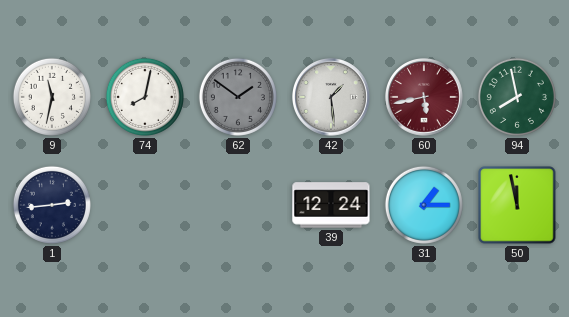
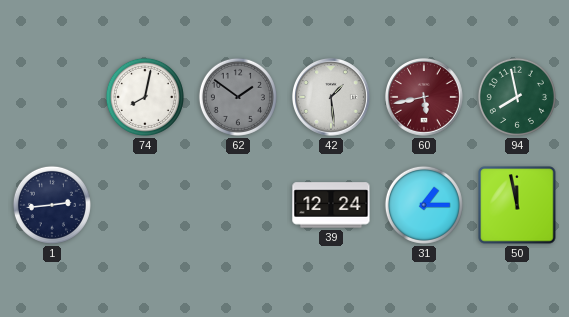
9: 11:32 -> none
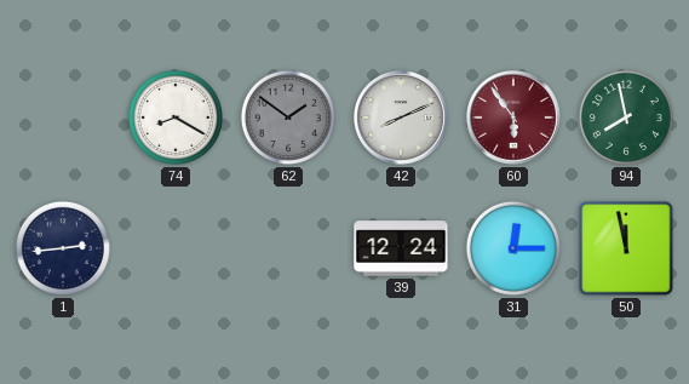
74: 8:02 -> 8:20
42: 1:29 -> 8:11
60: 5:43 -> 5:54
31: 1:15 -> 12:15
